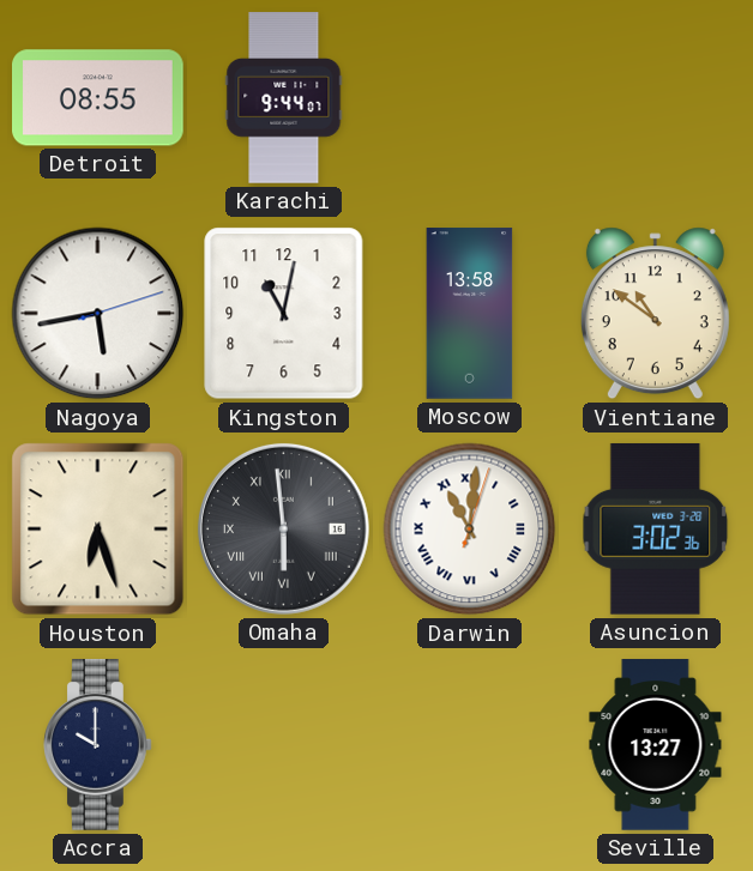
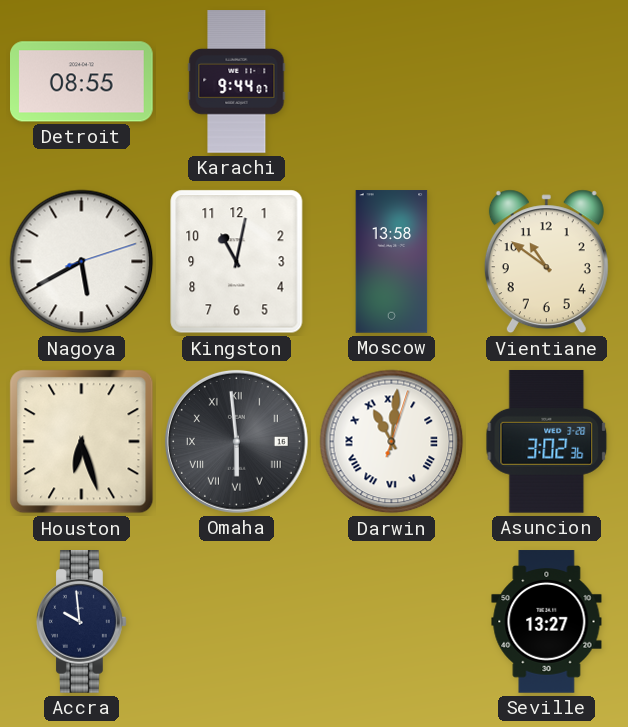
Nagoya: 5:43 -> 5:40
Accra: 10:00 -> 9:59
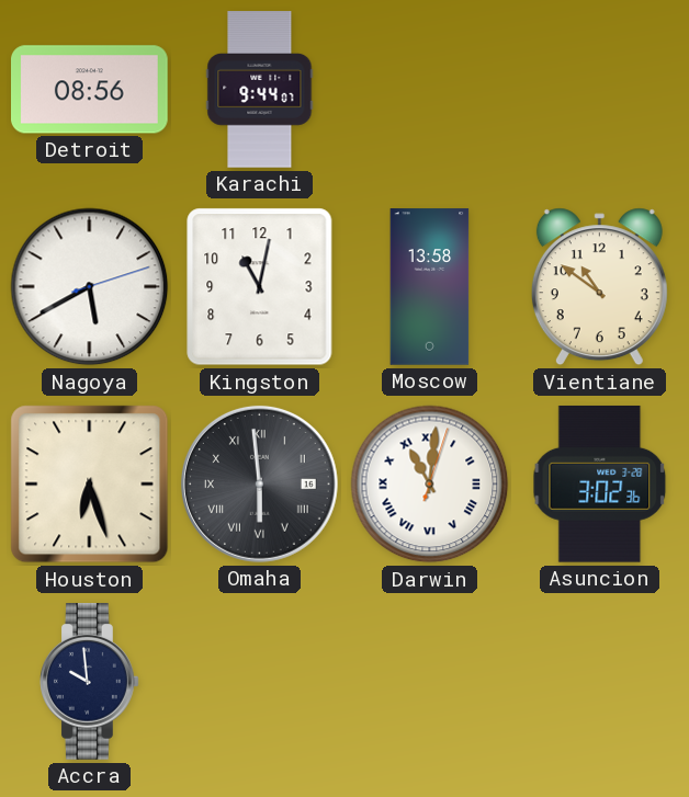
Detroit: 08:55 -> 08:56
Seville: 13:27 -> none
